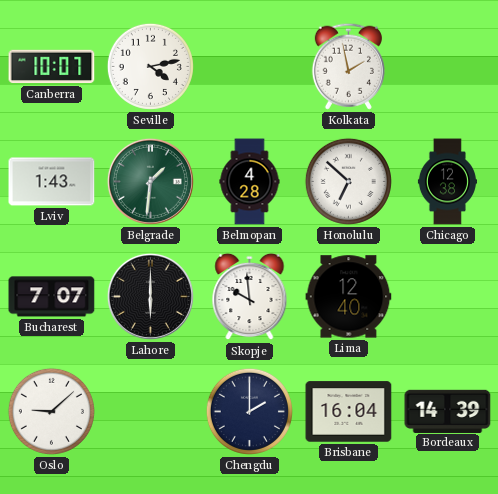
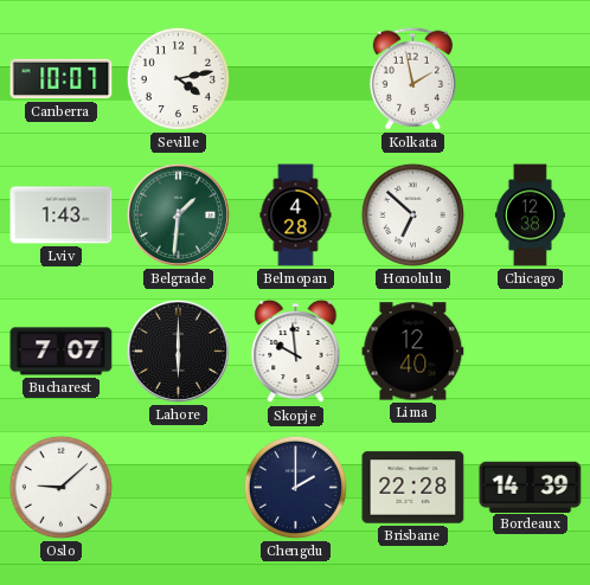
Brisbane: 16:04 -> 22:28
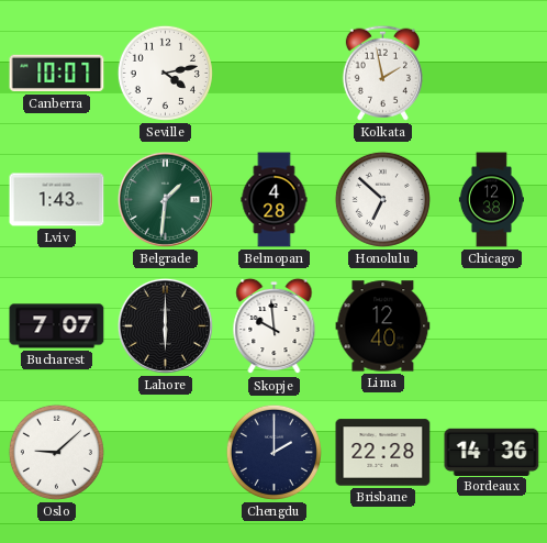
Bordeaux: 14:39 -> 14:36
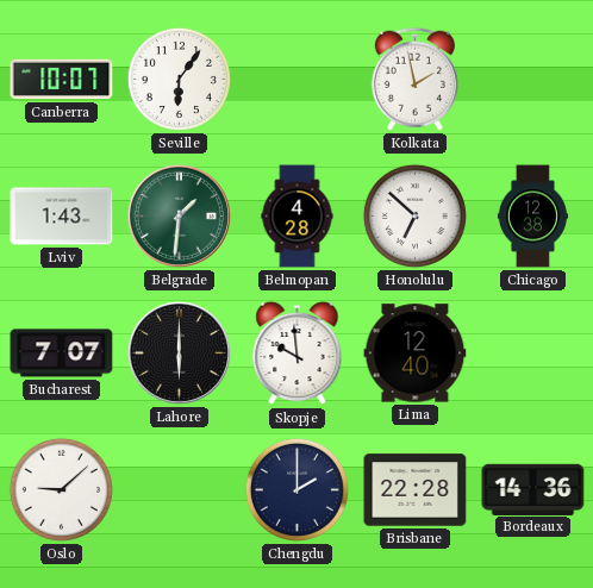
Seville: 4:13 -> 6:06
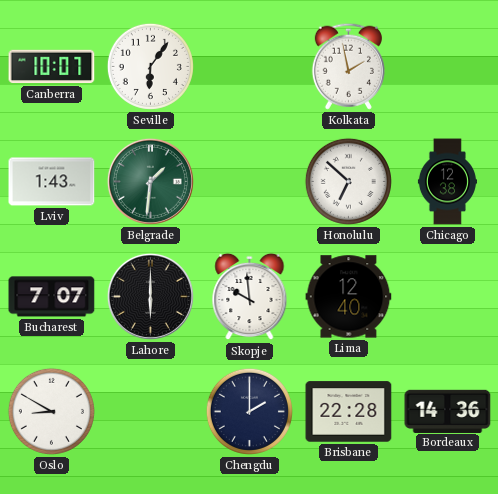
Belmopan: 4:28 -> none
Oslo: 9:08 -> 8:50
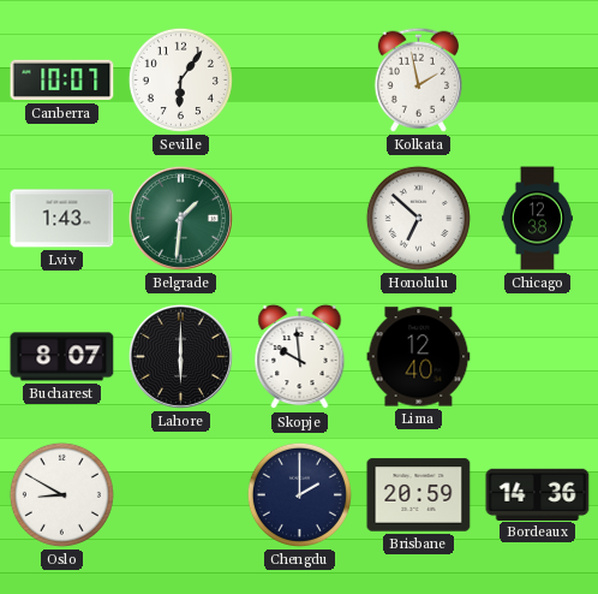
Bucharest: 7:07 -> 8:07
Brisbane: 22:28 -> 20:59
